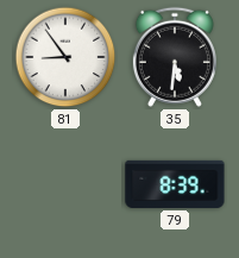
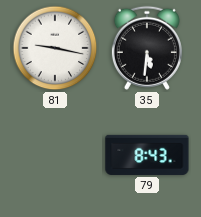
81: 8:54 -> 9:17
79: 8:39 -> 8:43
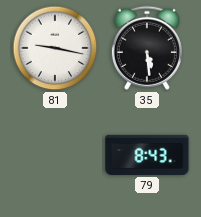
35: 5:31 -> 5:29
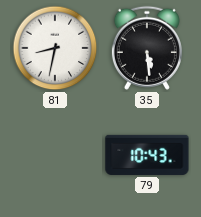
81: 9:17 -> 8:32
79: 8:43 -> 10:43
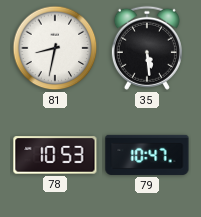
78: none -> 10:53
79: 10:43 -> 10:47
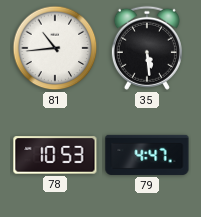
81: 8:32 -> 10:44
79: 10:47 -> 4:47
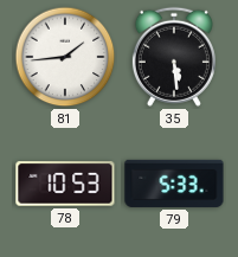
81: 10:44 -> 1:44
79: 4:47 -> 5:33
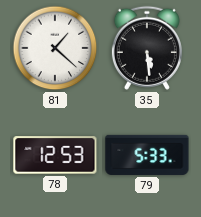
81: 1:44 -> 1:22
78: 10:53 -> 12:53
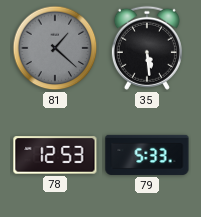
81 dial: white -> grey
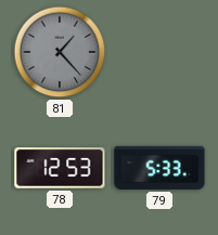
81: 1:22 -> 1:23
35: 5:29 -> none
